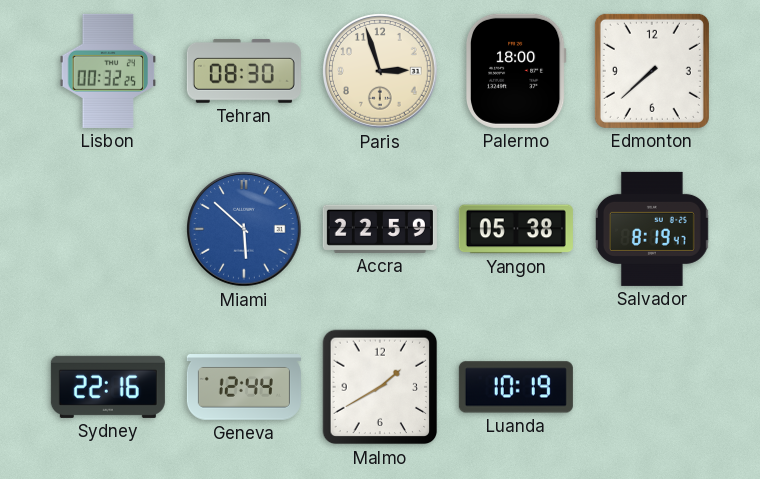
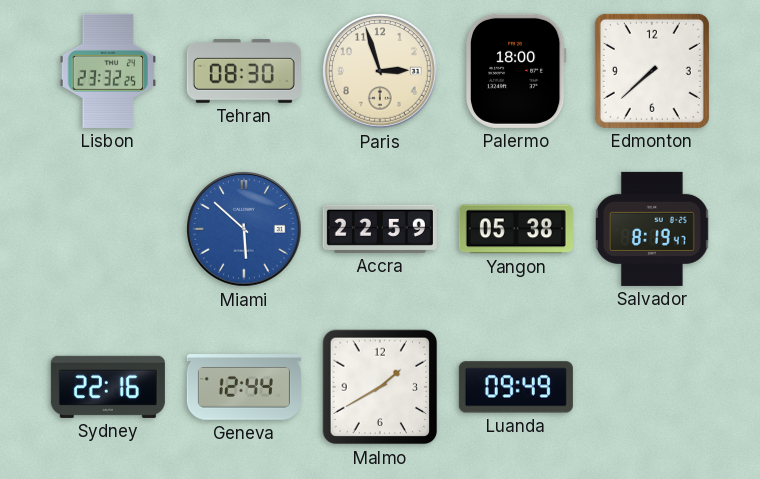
Lisbon: 00:32 -> 23:32
Luanda: 10:19 -> 09:49
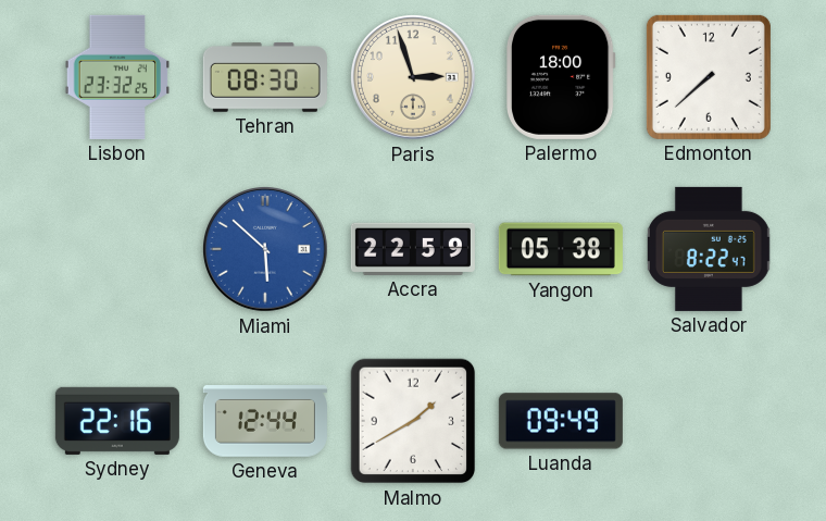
Salvador: 8:19 -> 8:22
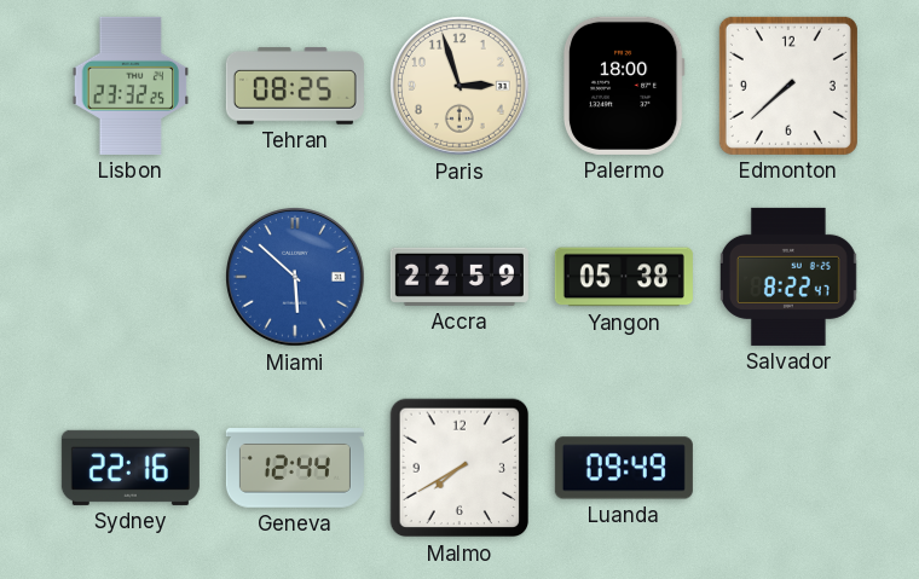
Tehran: 08:30 -> 08:25
Malmo: 1:40 -> 7:40
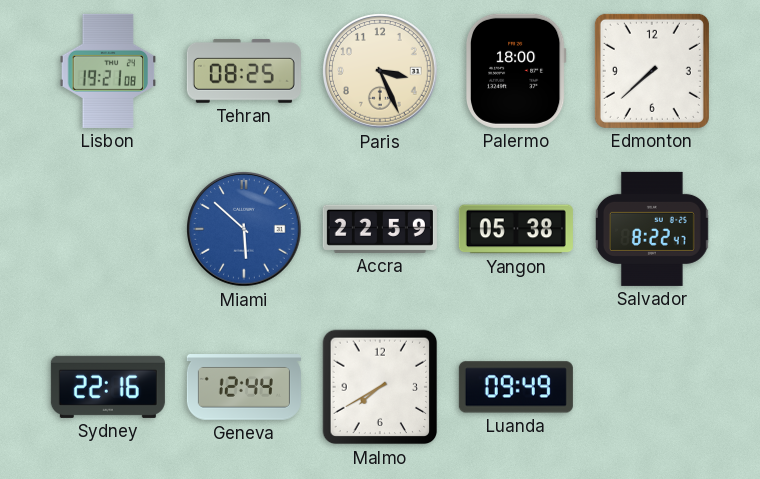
Lisbon: 23:32 -> 19:21
Paris: 2:57 -> 3:26
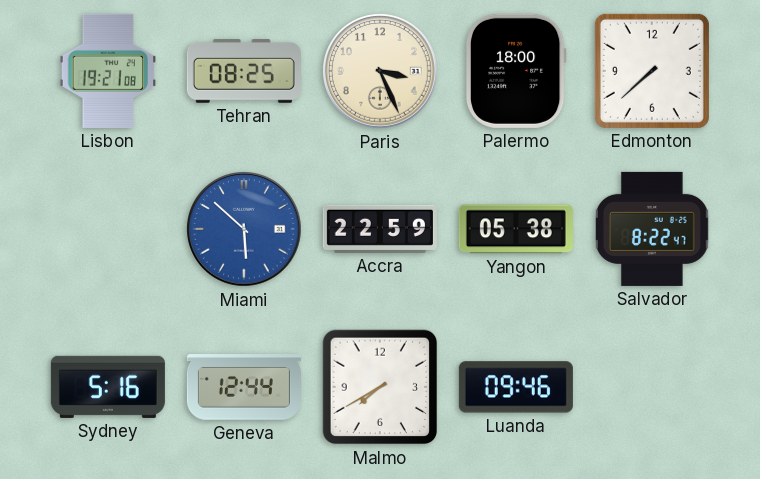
Sydney: 22:16 -> 5:16
Luanda: 09:49 -> 09:46
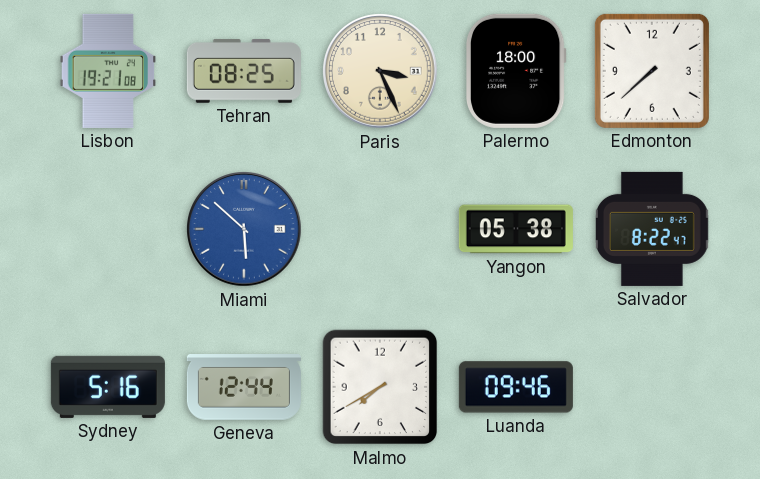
Accra: 22:59 -> none
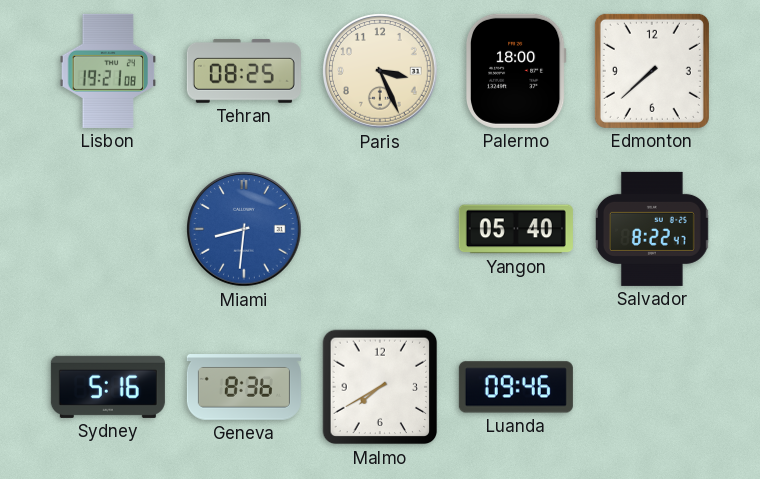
Miami: 5:52 -> 8:31
Yangon: 05:38 -> 05:40
Geneva: 12:44 -> 8:36
